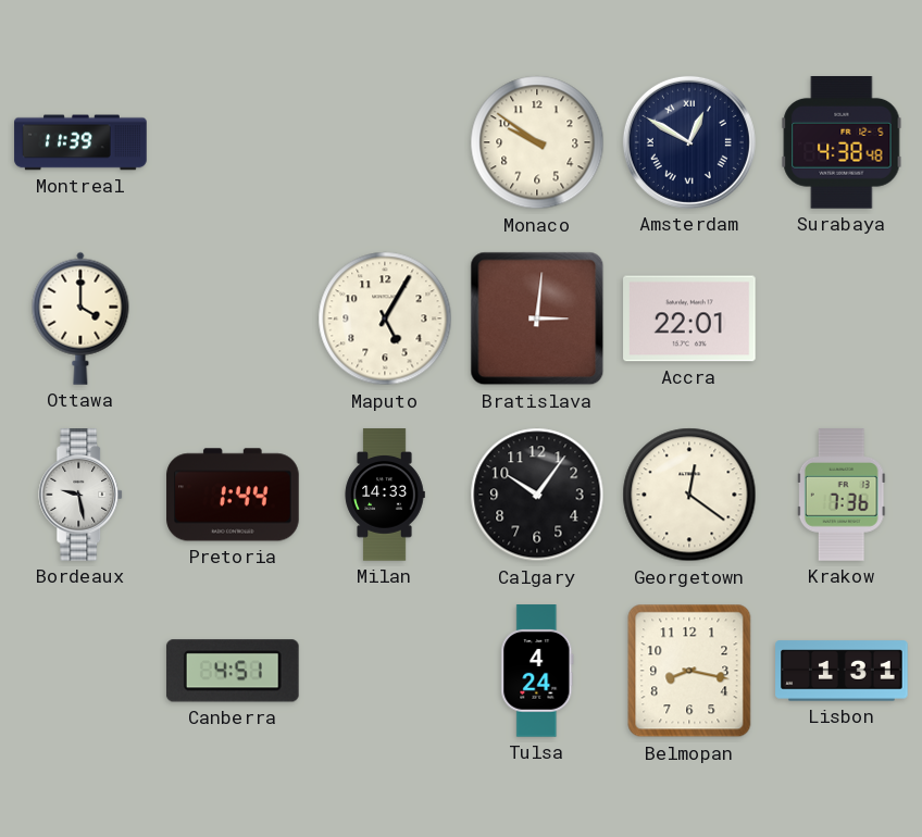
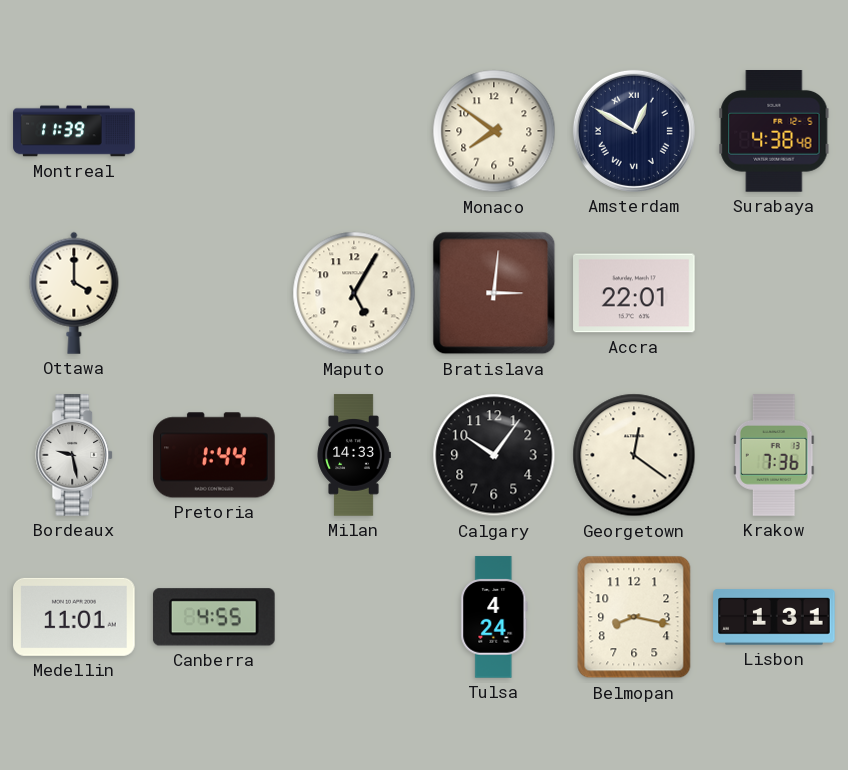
Monaco: 9:51 -> 7:51
Medellin: none -> 11:01
Canberra: 4:51 -> 4:55
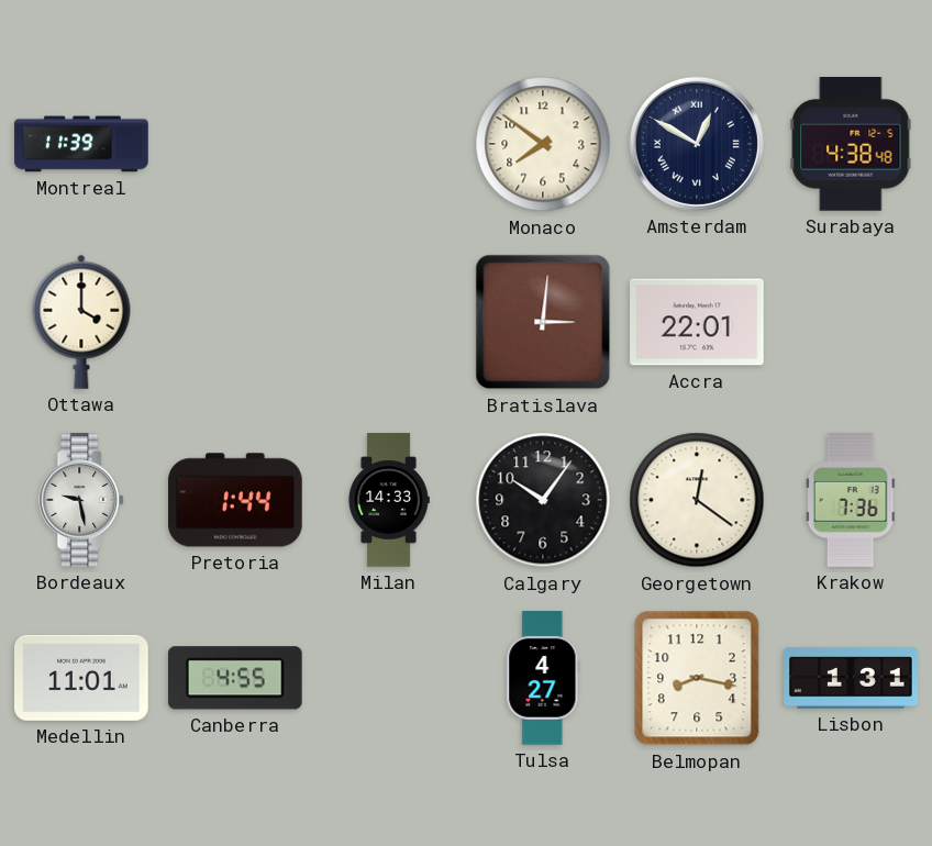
Maputo: 5:05 -> none
Tulsa: 4:24 -> 4:27
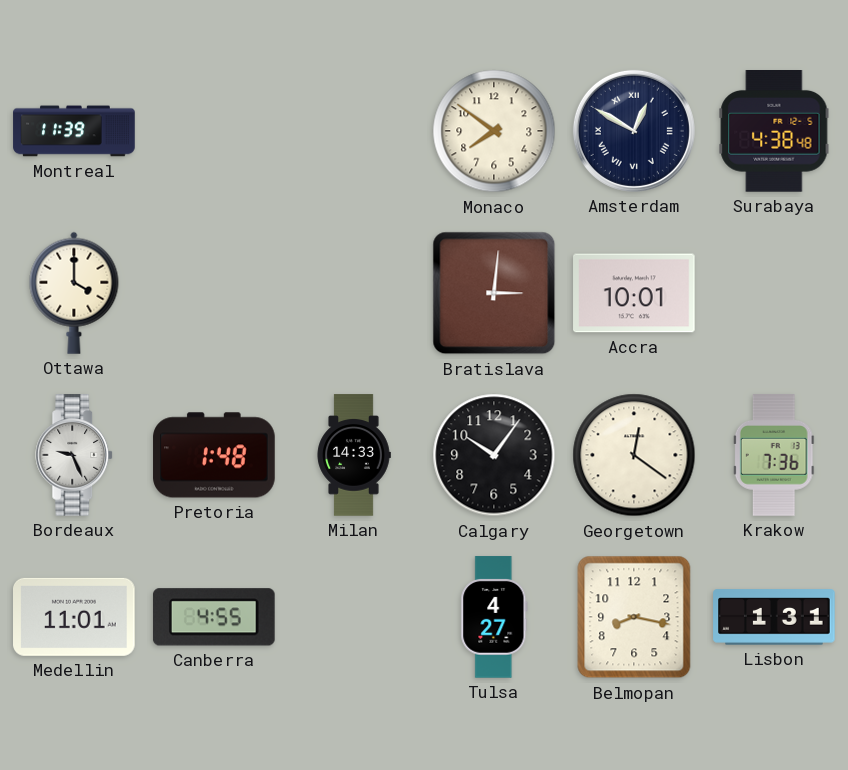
Accra: 22:01 -> 10:01
Bordeaux: 9:28 -> 9:26
Pretoria: 1:44 -> 1:48
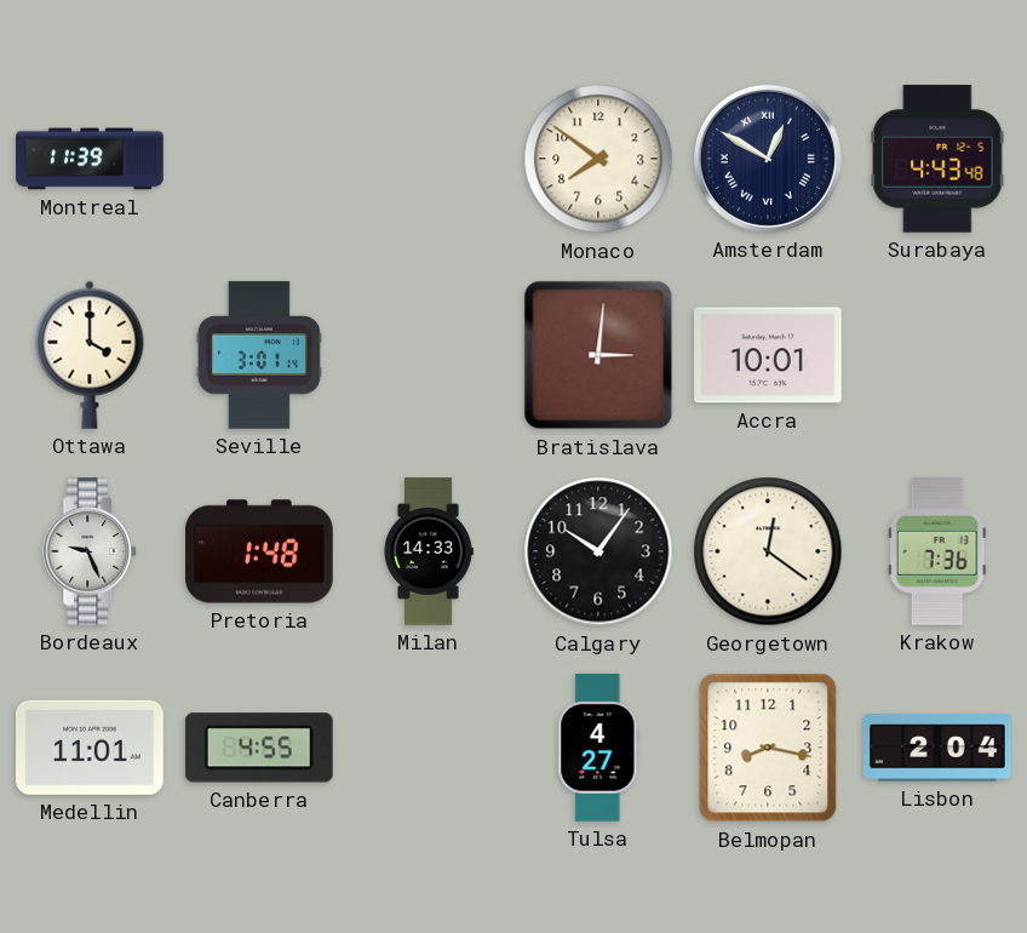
Surabaya: 4:38 -> 4:43
Seville: none -> 3:01
Lisbon: 1:31 -> 2:04
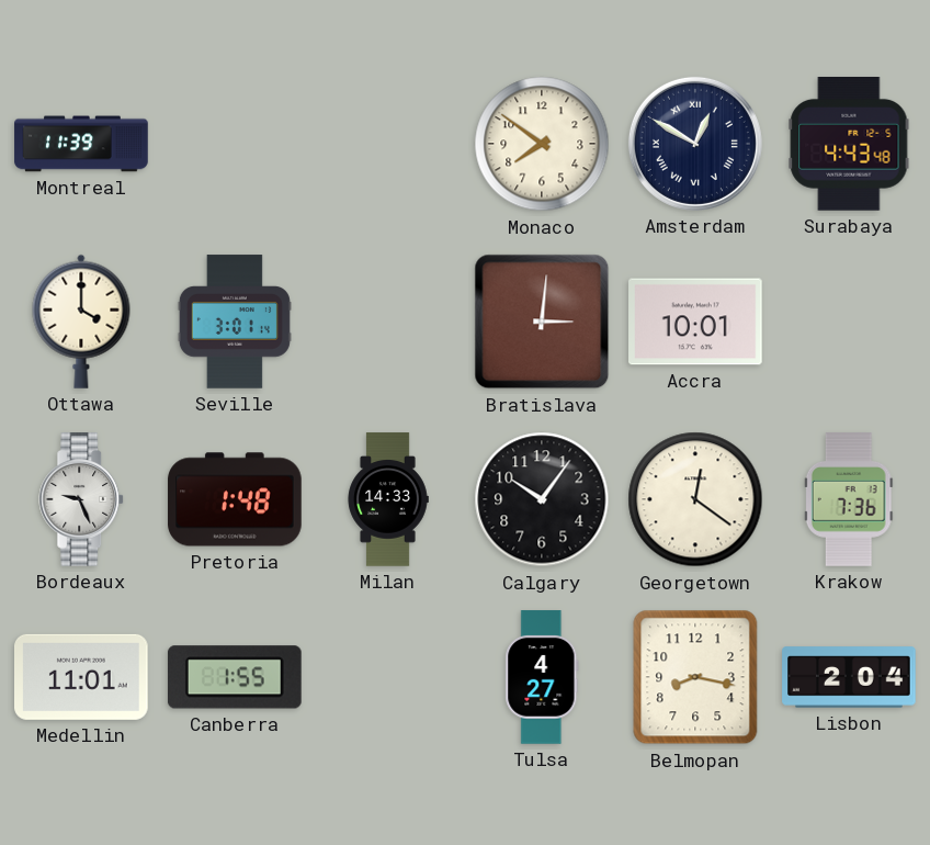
Canberra: 4:55 -> 1:55
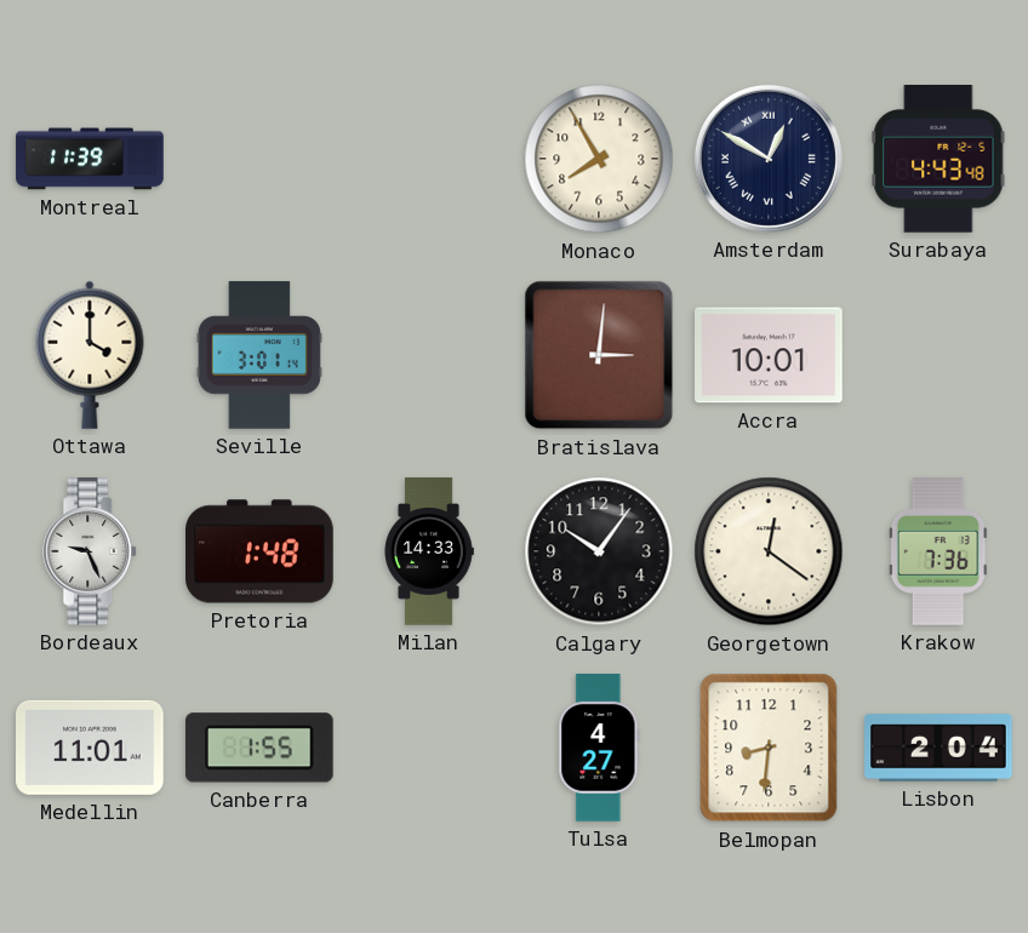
Monaco: 7:51 -> 7:55
Belmopan: 8:17 -> 8:31
